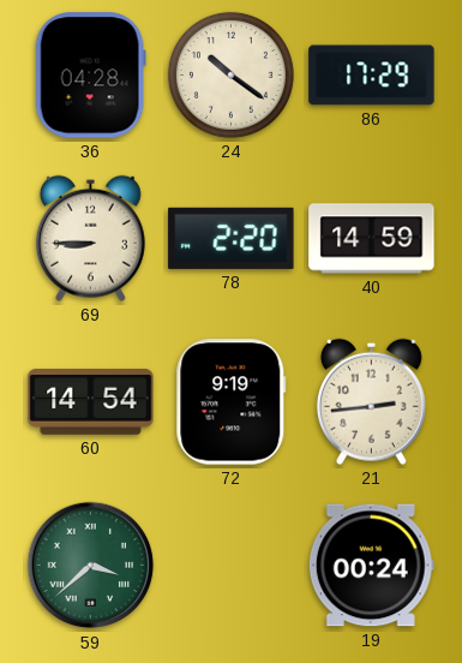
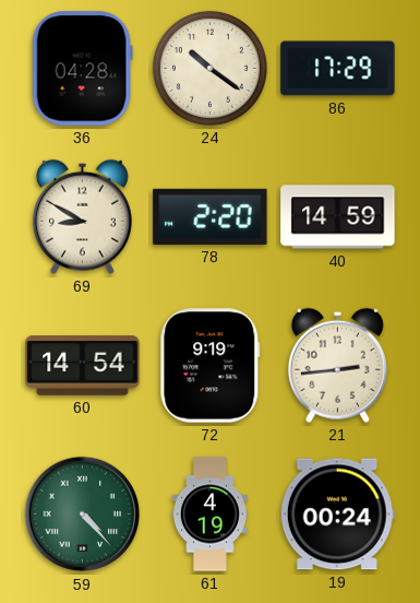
69: 8:45 -> 8:50
59: 3:38 -> 4:23
61: none -> 4:19
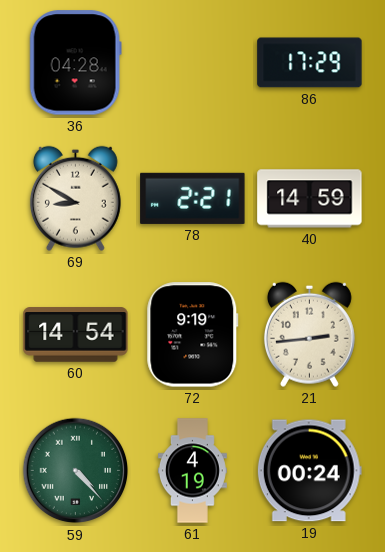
24: 10:21 -> none
78: 2:20 -> 2:21
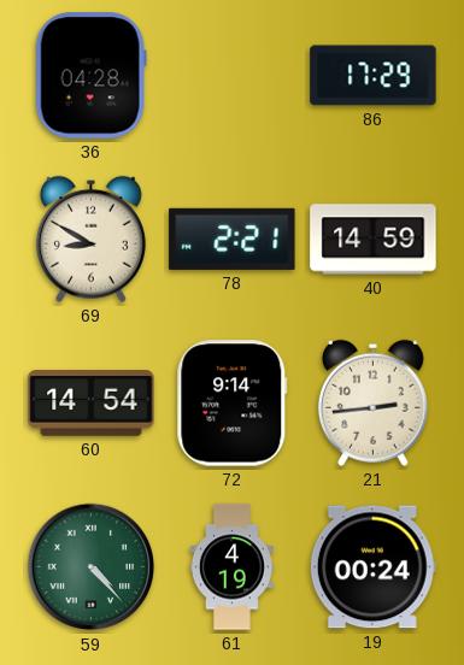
72: 9:19 -> 9:14
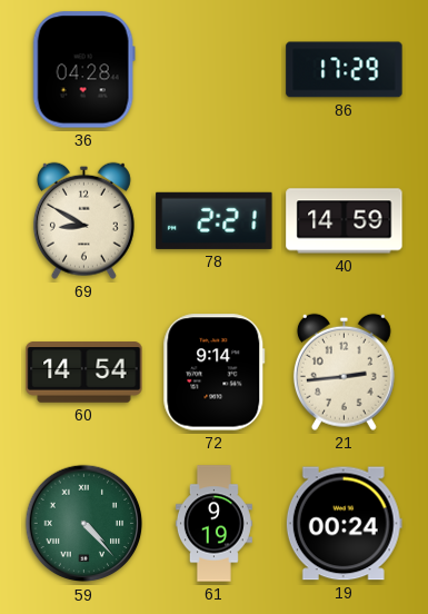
61: 4:19 -> 9:19
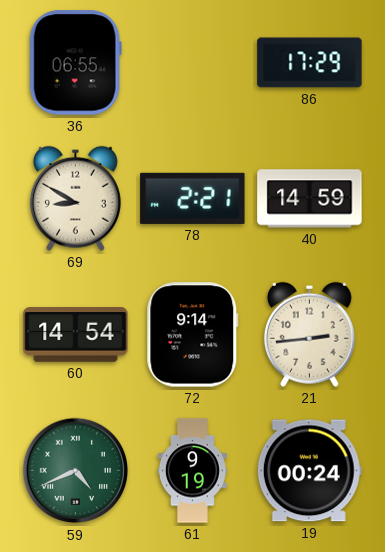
36: 04:28 -> 06:55
59: 4:23 -> 4:41
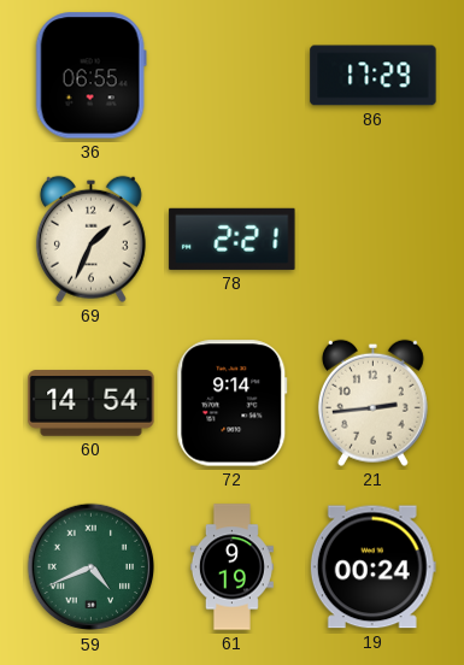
69: 8:50 -> 1:34
40: 14:59 -> none
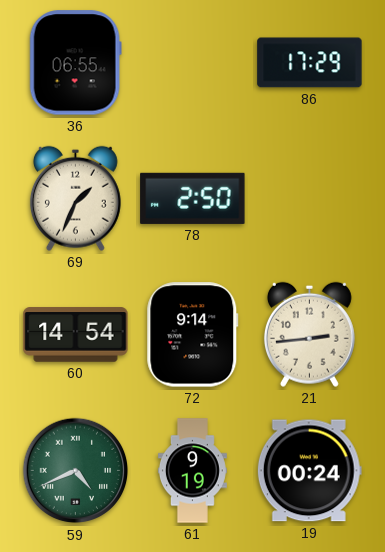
78: 2:21 -> 2:50
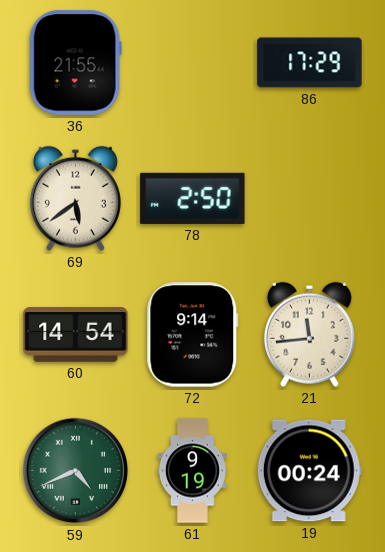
36: 06:55 -> 21:55
69: 1:34 -> 5:39
21: 2:44 -> 11:44
